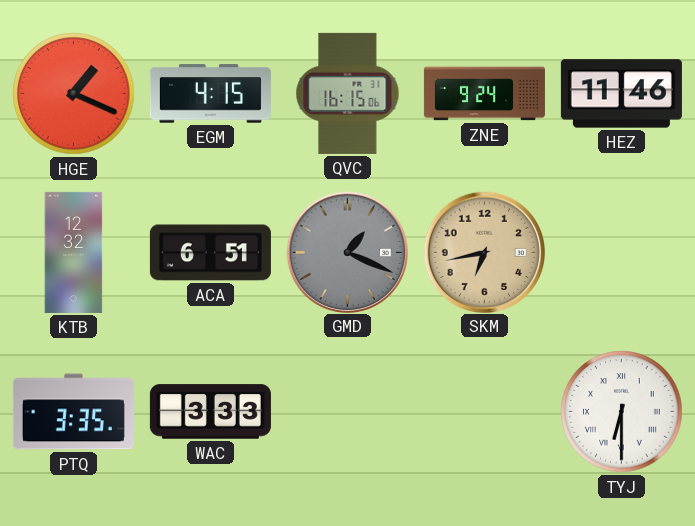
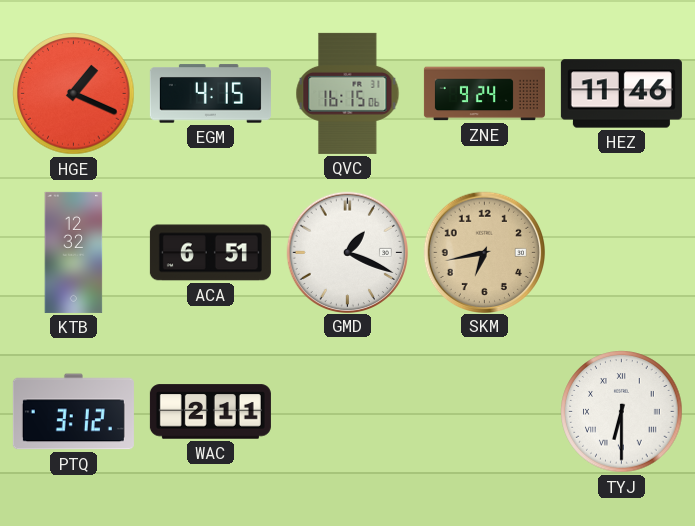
GMD dial: grey -> white
PTQ: 3:35 -> 3:12
WAC: 3:33 -> 2:11
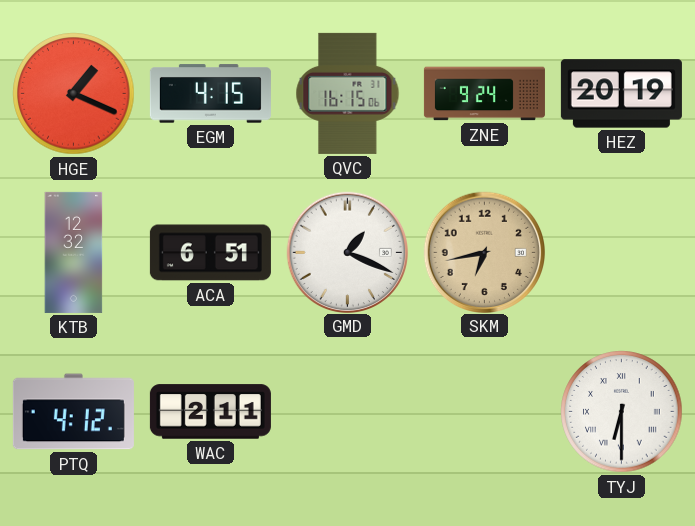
HEZ: 11:46 -> 20:19
PTQ: 3:12 -> 4:12
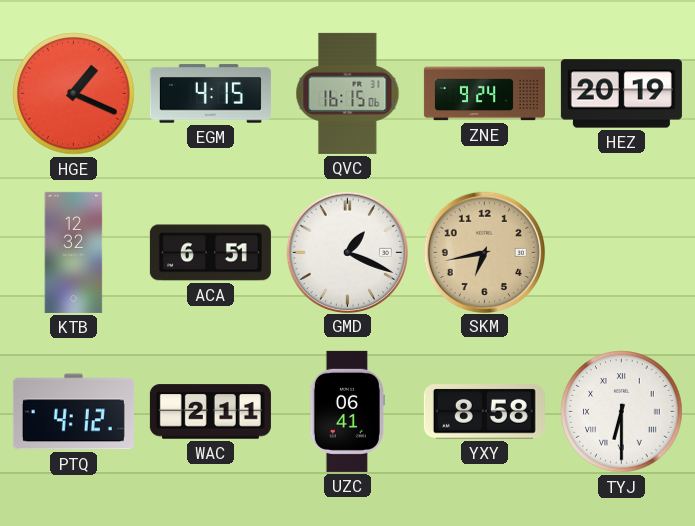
UZC: none -> 06:41
YXY: none -> 8:58
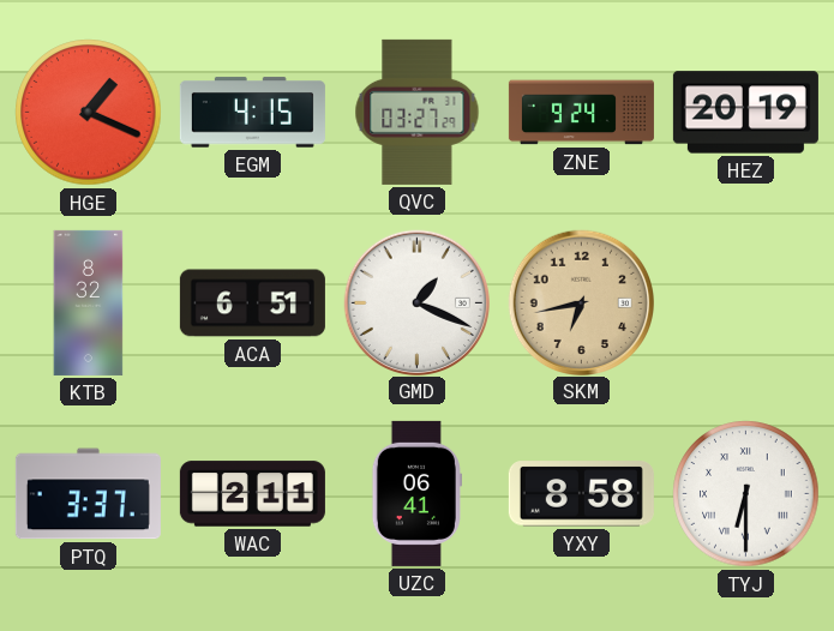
QVC: 16:15 -> 03:27
KTB: 12:32 -> 8:32
PTQ: 4:12 -> 3:37
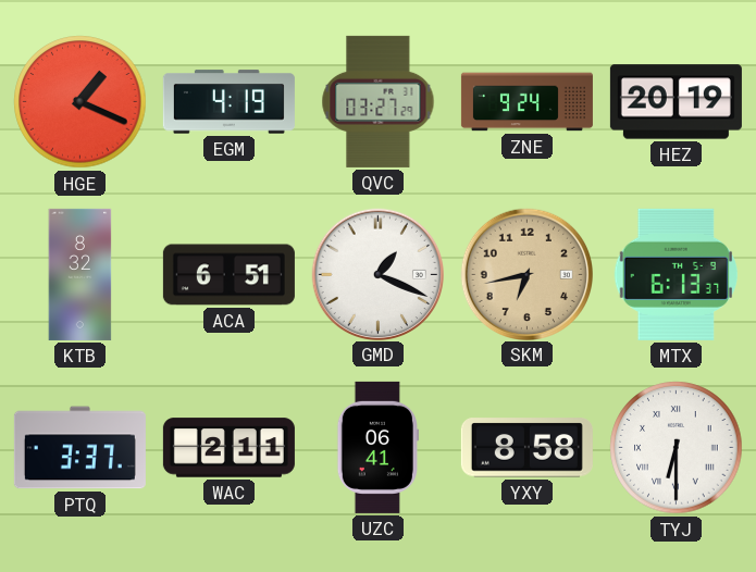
EGM: 4:15 -> 4:19
MTX: none -> 6:13
